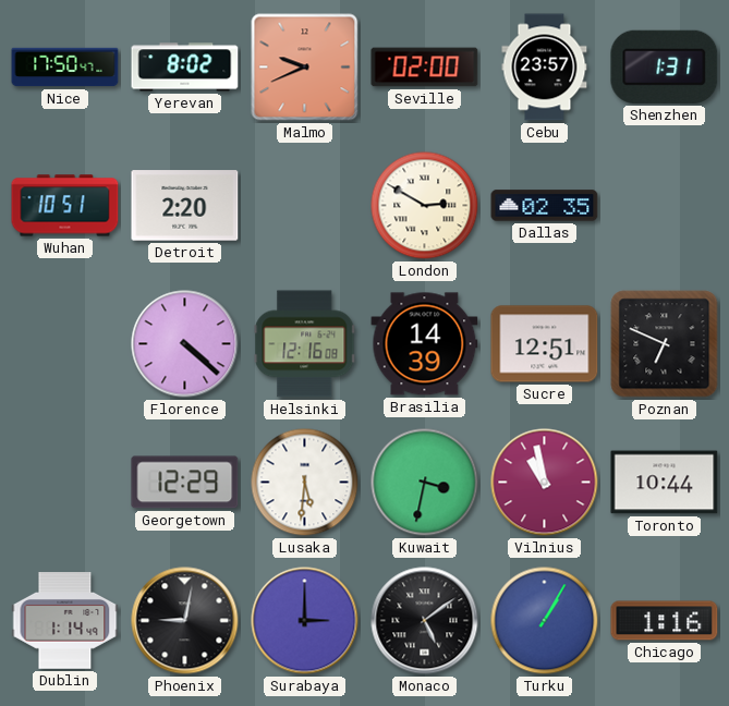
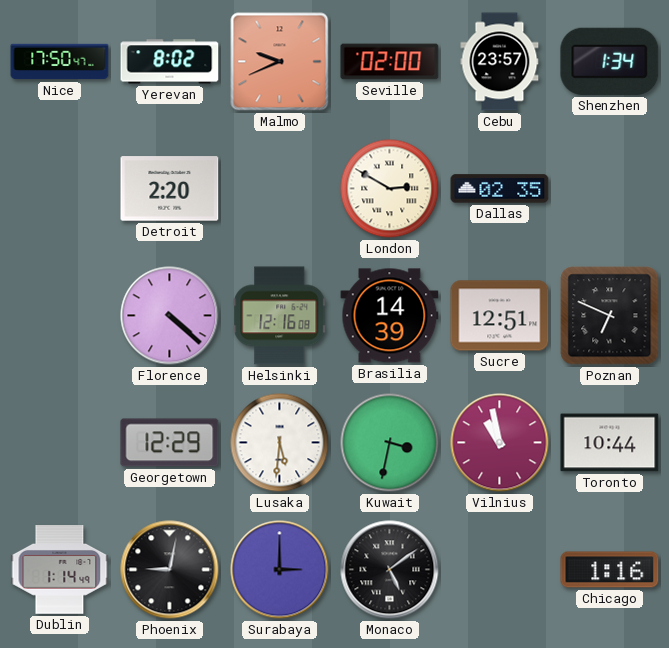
Shenzhen: 1:31 -> 1:34
Wuhan: 10:51 -> none
Turku: 1:05 -> none
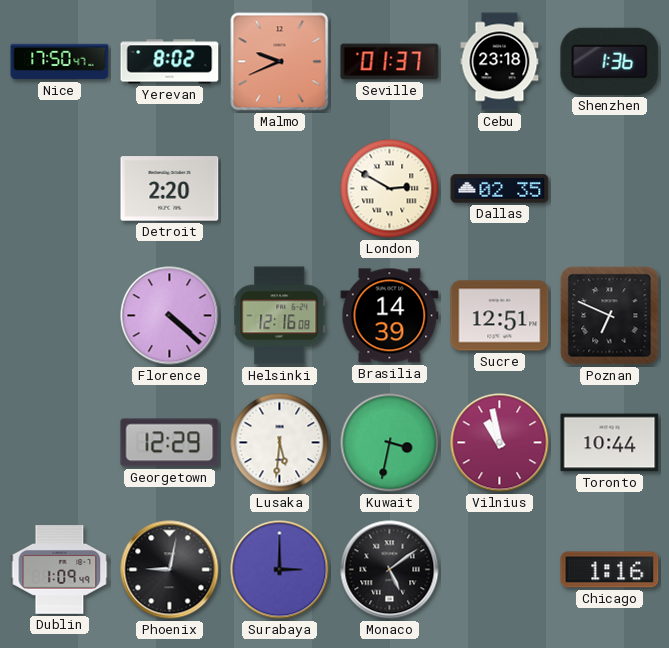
Seville: 02:00 -> 01:37
Cebu: 23:57 -> 23:18
Shenzhen: 1:34 -> 1:36
Dublin: 1:14 -> 1:09
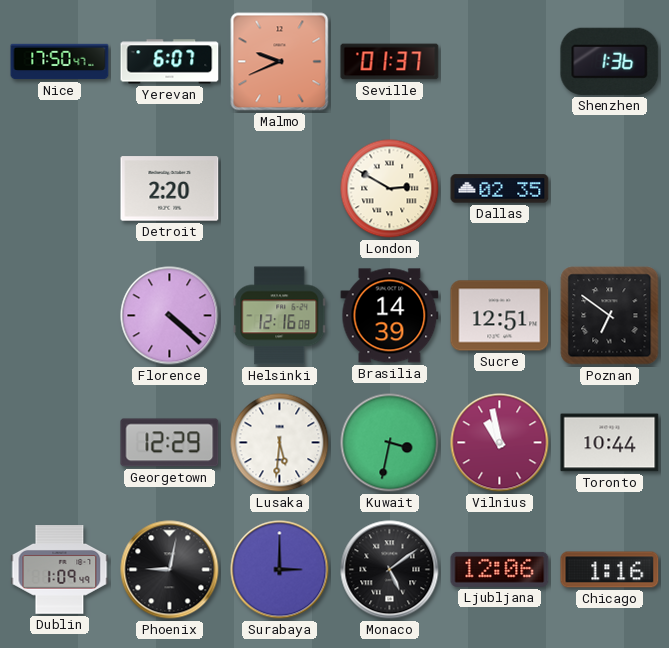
Yerevan: 8:02 -> 6:07
Cebu: 23:18 -> none
Poznan: 6:49 -> 6:51
Ljubljana: none -> 12:06
